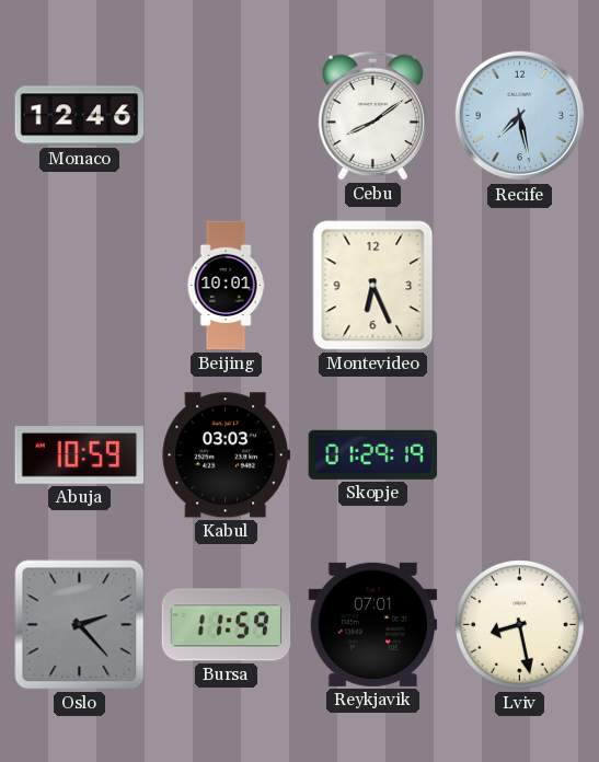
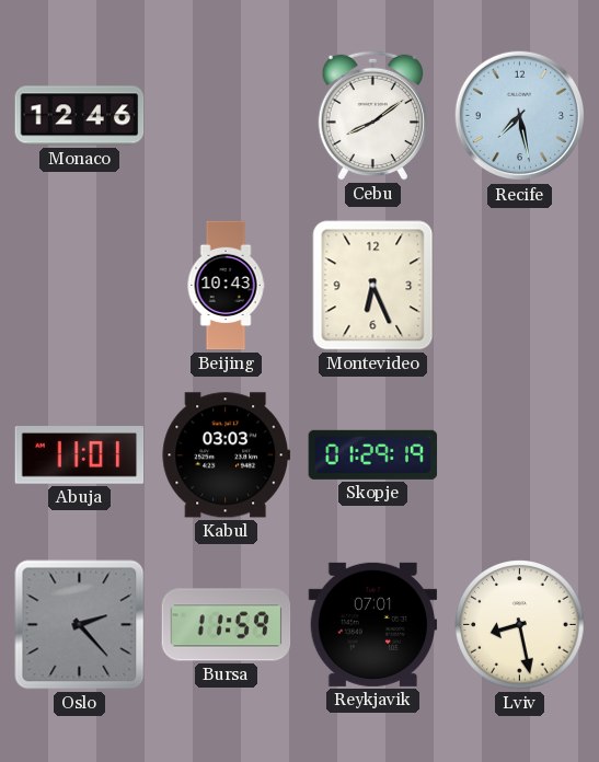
Beijing: 10:01 -> 10:43
Abuja: 10:59 -> 11:01
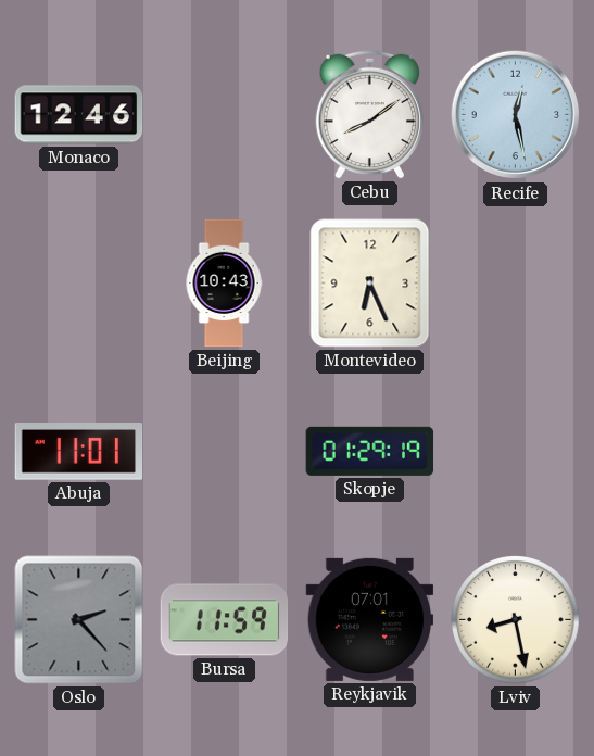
Recife: 7:28 -> 12:28
Kabul: 03:03 -> none
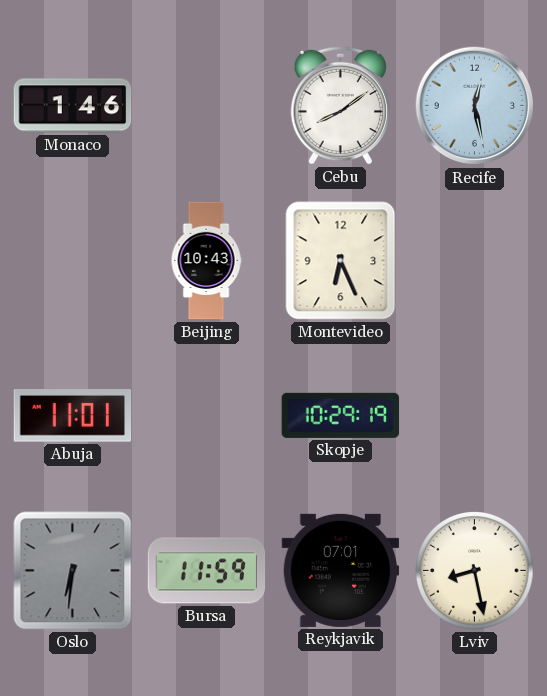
Monaco: 12:46 -> 1:46
Skopje: 01:29 -> 10:29
Oslo: 2:23 -> 6:31
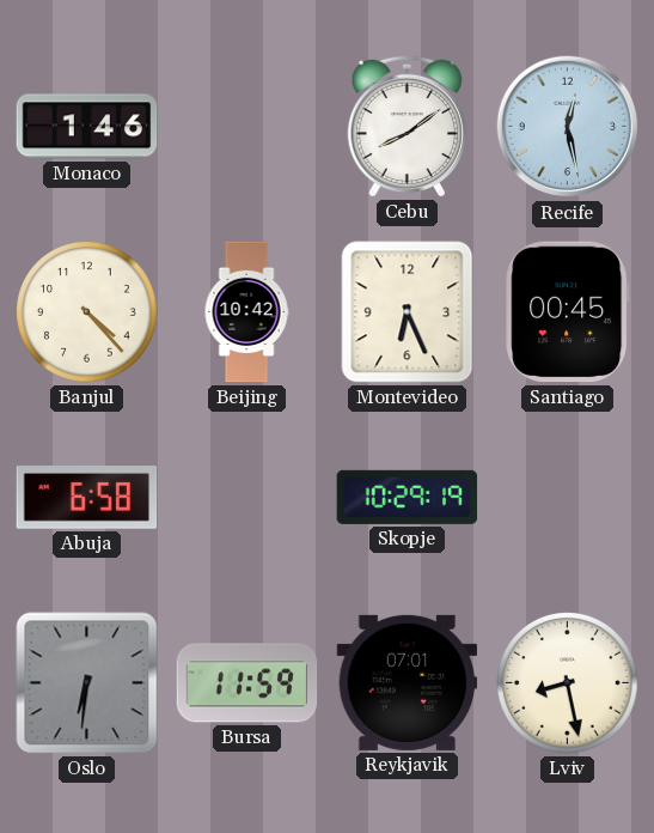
Banjul: none -> 4:23
Beijing: 10:43 -> 10:42
Santiago: none -> 00:45
Abuja: 11:01 -> 6:58
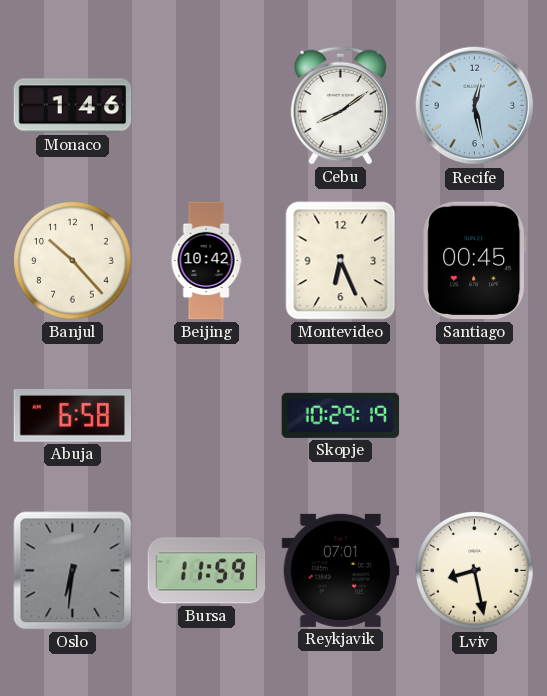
Banjul: 4:23 -> 10:23
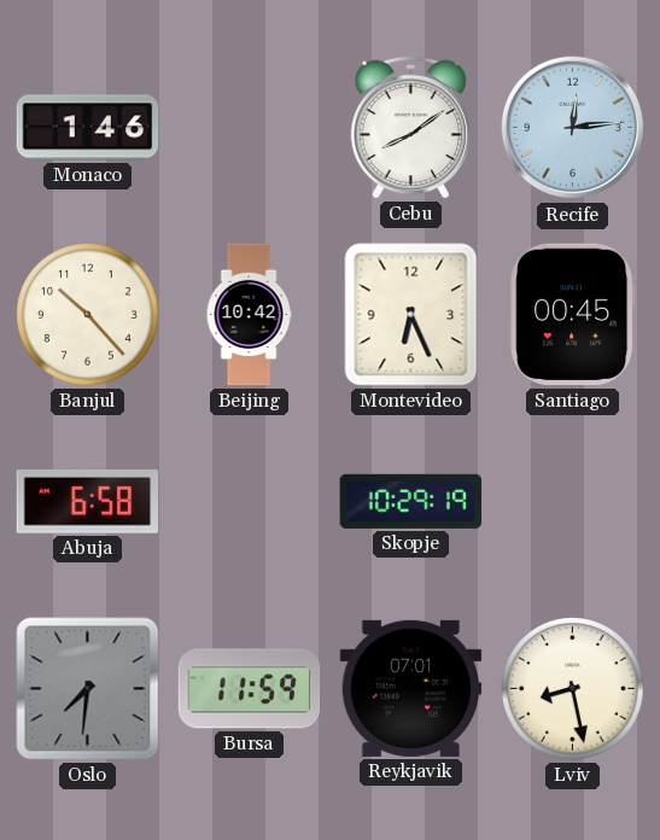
Recife: 12:28 -> 12:14
Oslo: 6:31 -> 7:31
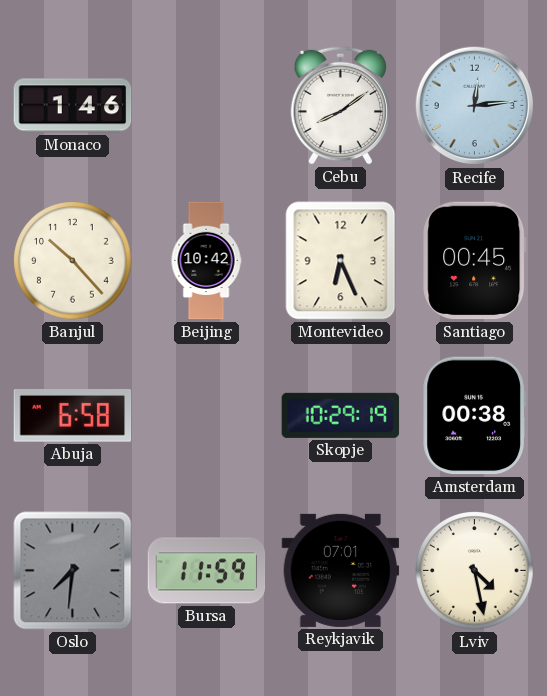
Amsterdam: none -> 00:38
Lviv: 8:28 -> 4:28
